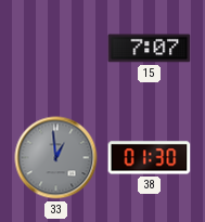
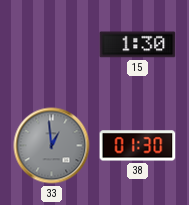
15: 7:07 -> 1:30
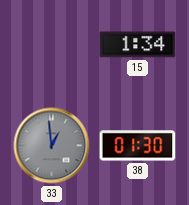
15: 1:30 -> 1:34
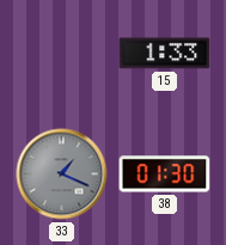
15: 1:34 -> 1:33
33: 12:59 -> 1:19
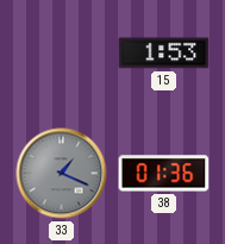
15: 1:33 -> 1:53
38: 01:30 -> 01:36
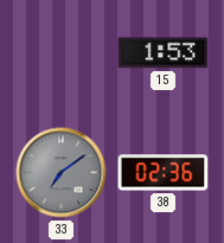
33: 1:19 -> 7:09
38: 01:36 -> 02:36
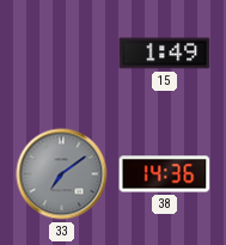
15: 1:53 -> 1:49
38: 02:36 -> 14:36
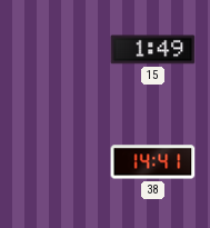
33: 7:09 -> none
38: 14:36 -> 14:41
